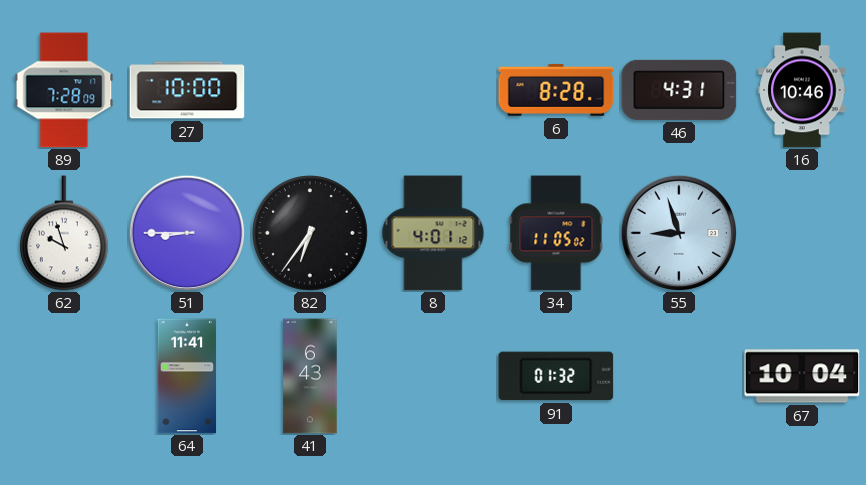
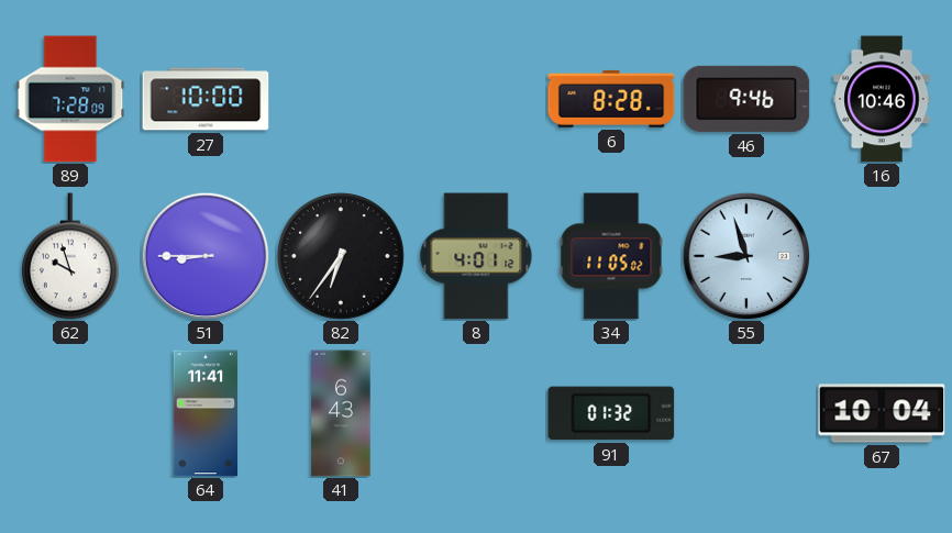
46: 4:31 -> 9:46
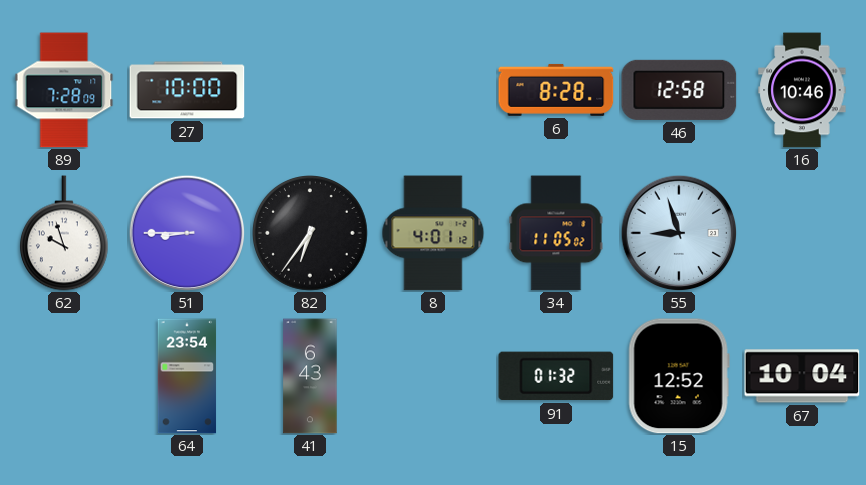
46: 9:46 -> 12:58
64: 11:41 -> 23:54
15: none -> 12:52
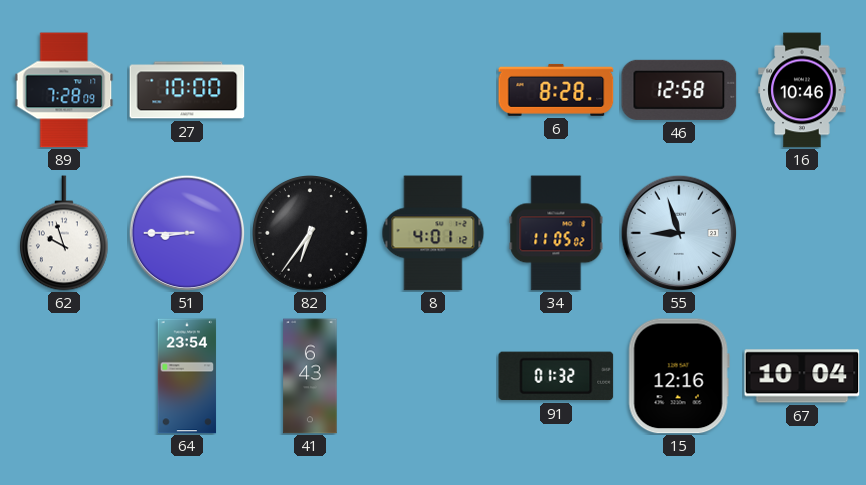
15: 12:52 -> 12:16
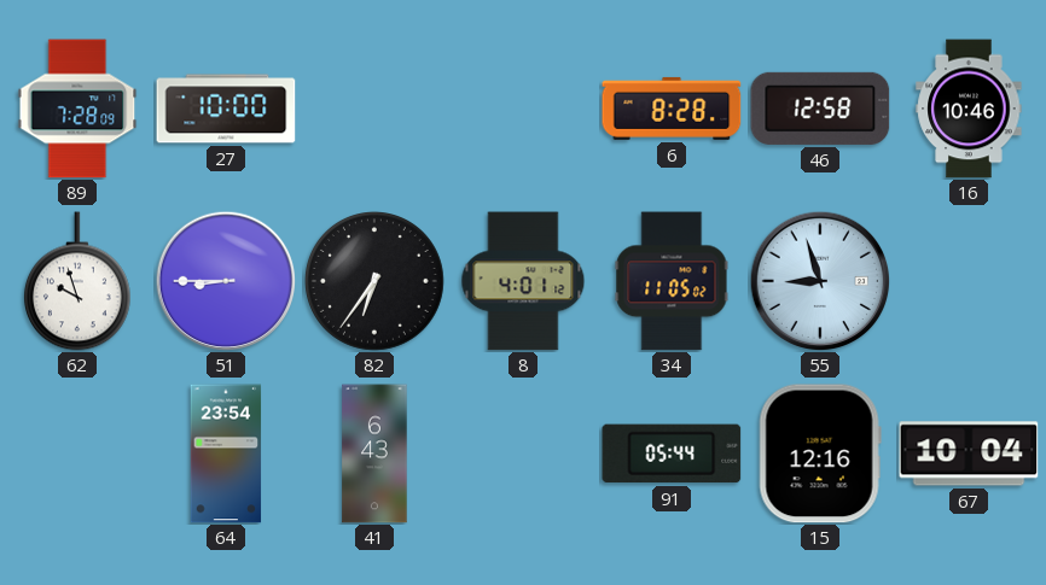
91: 01:32 -> 05:44
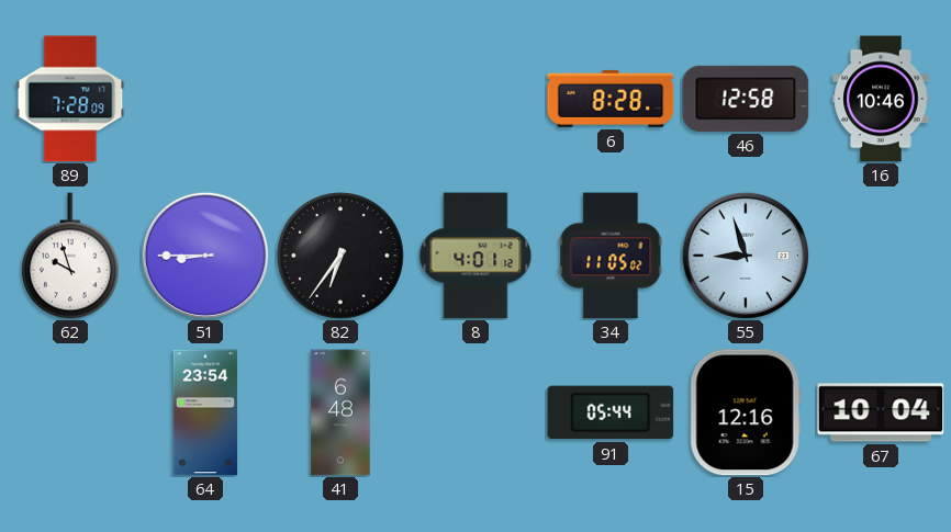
27: 10:00 -> none
41: 6:43 -> 6:48
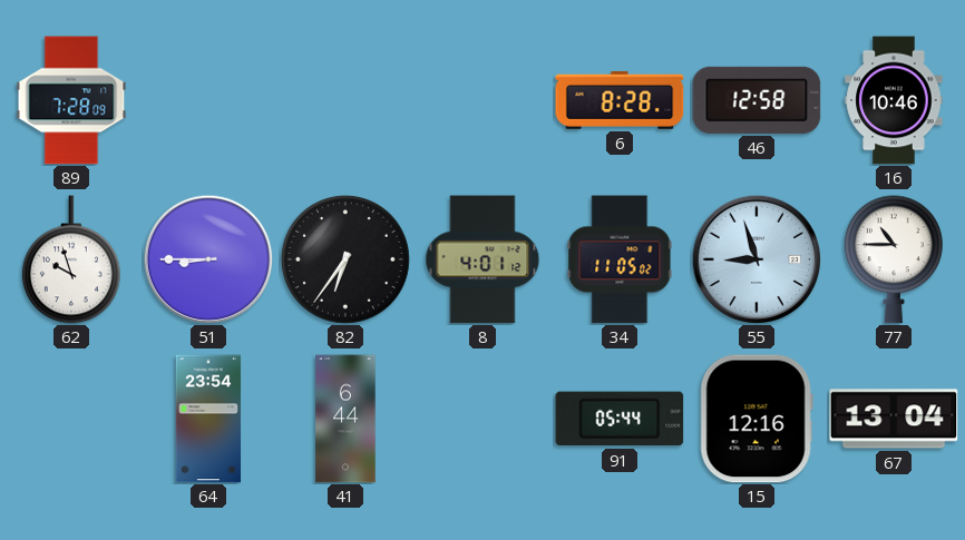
77: none -> 10:45
41: 6:48 -> 6:44
67: 10:04 -> 13:04
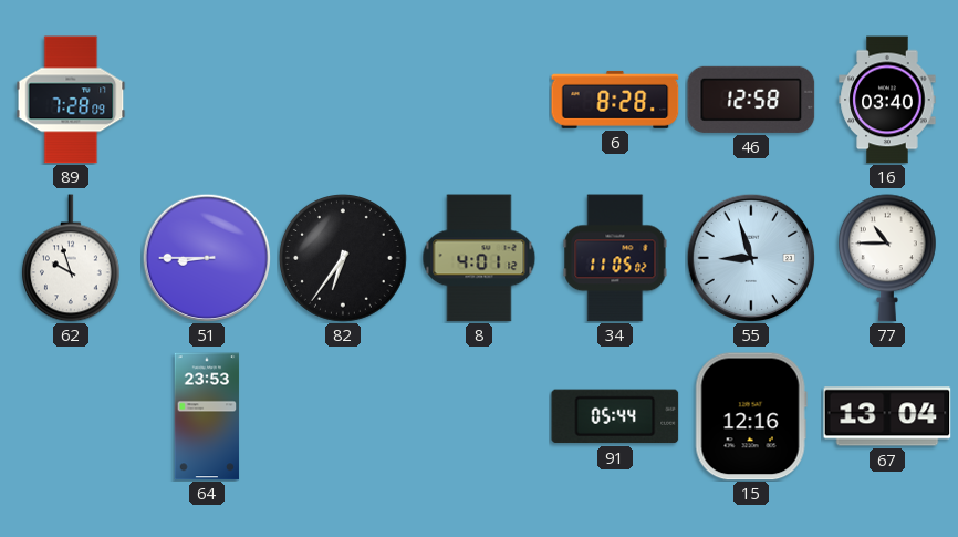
16: 10:46 -> 03:40
64: 23:54 -> 23:53
41: 6:44 -> none
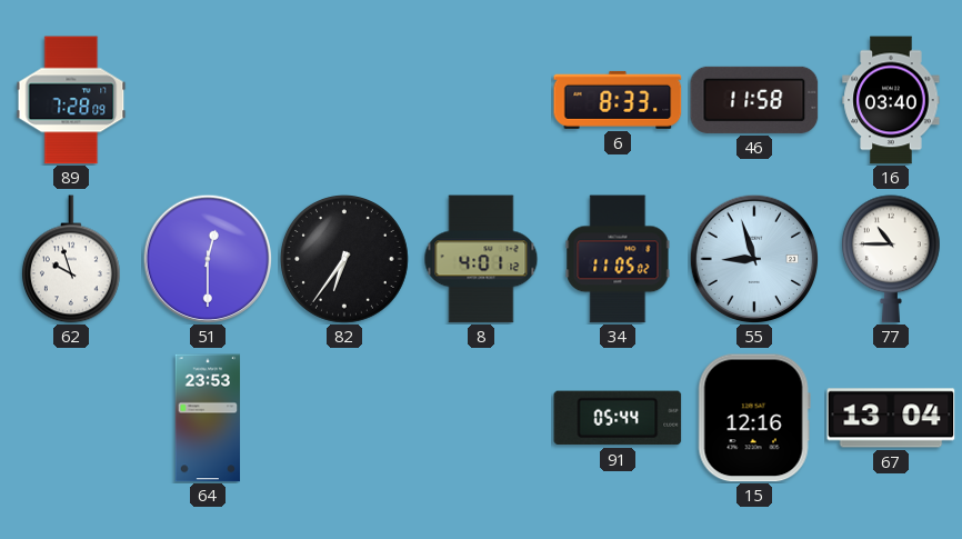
6: 8:28 -> 8:33
46: 12:58 -> 11:58
51: 8:45 -> 12:30
